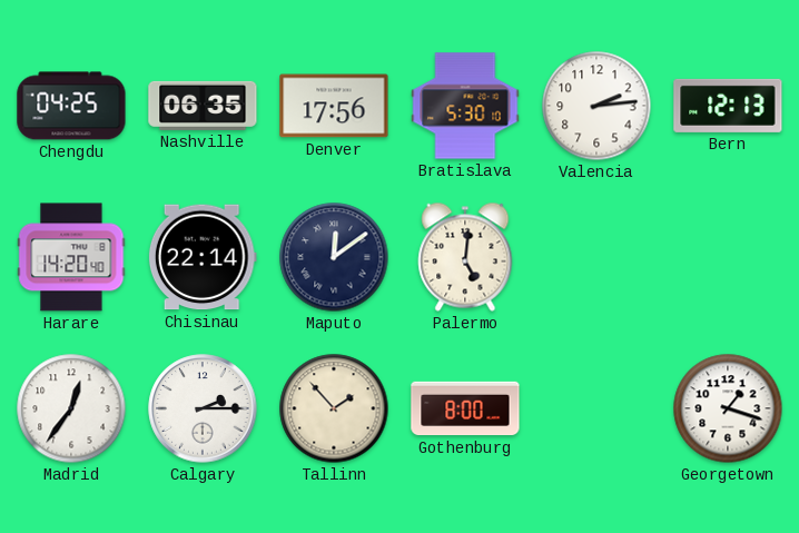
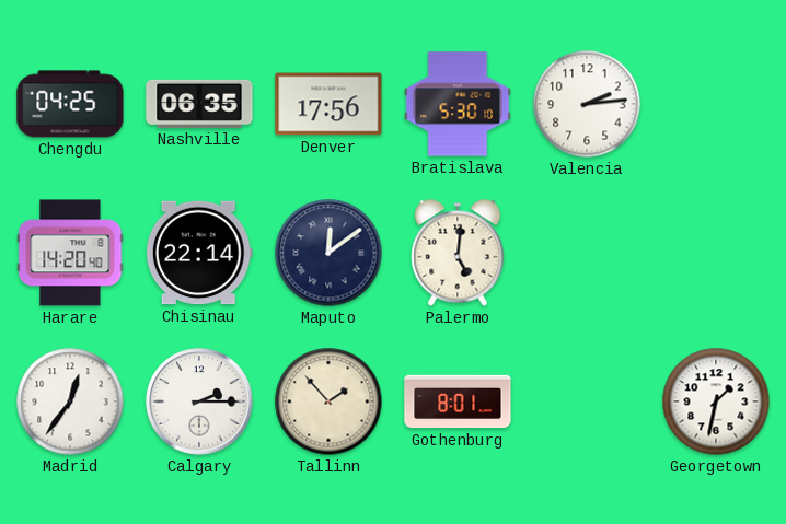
Bern: 12:13 -> none
Gothenburg: 8:00 -> 8:01
Georgetown: 1:18 -> 1:32
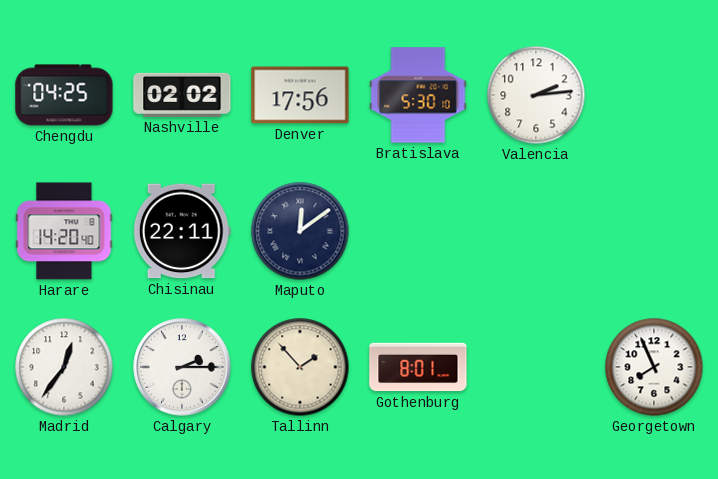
Nashville: 06:35 -> 02:02
Chisinau: 22:14 -> 22:11
Palermo: 5:01 -> none
Georgetown: 1:32 -> 7:56
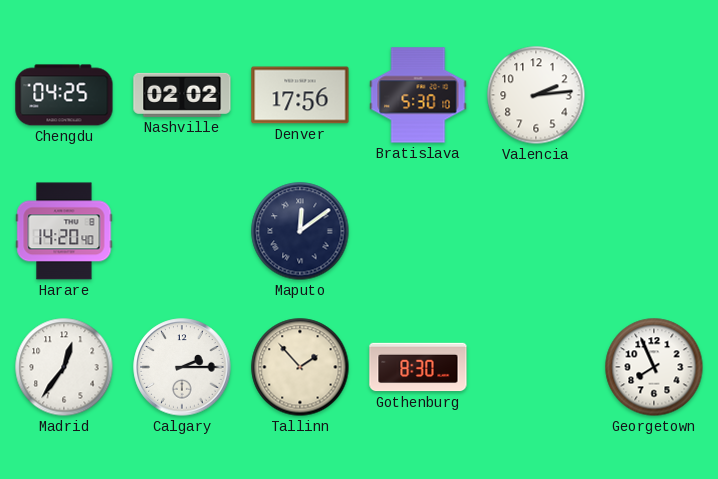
Chisinau: 22:11 -> none
Gothenburg: 8:01 -> 8:30
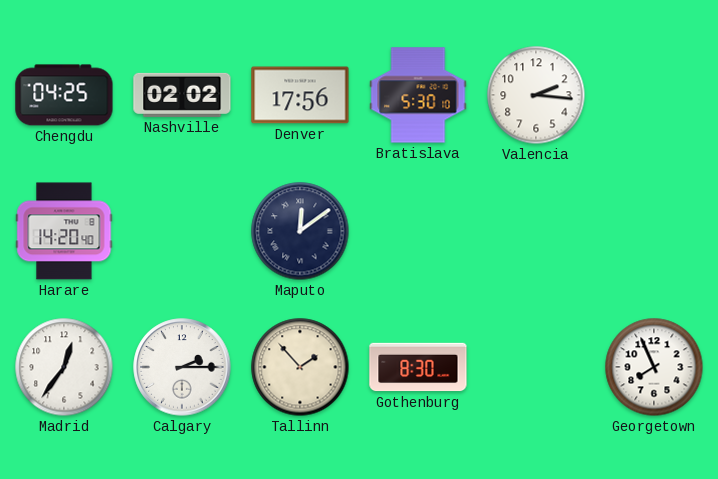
Valencia: 2:14 -> 2:16
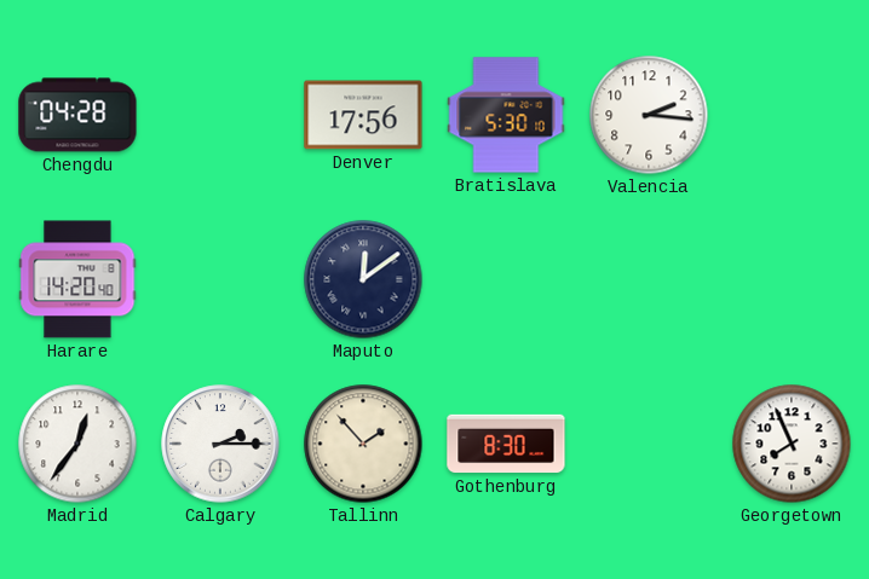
Chengdu: 04:25 -> 04:28
Nashville: 02:02 -> none
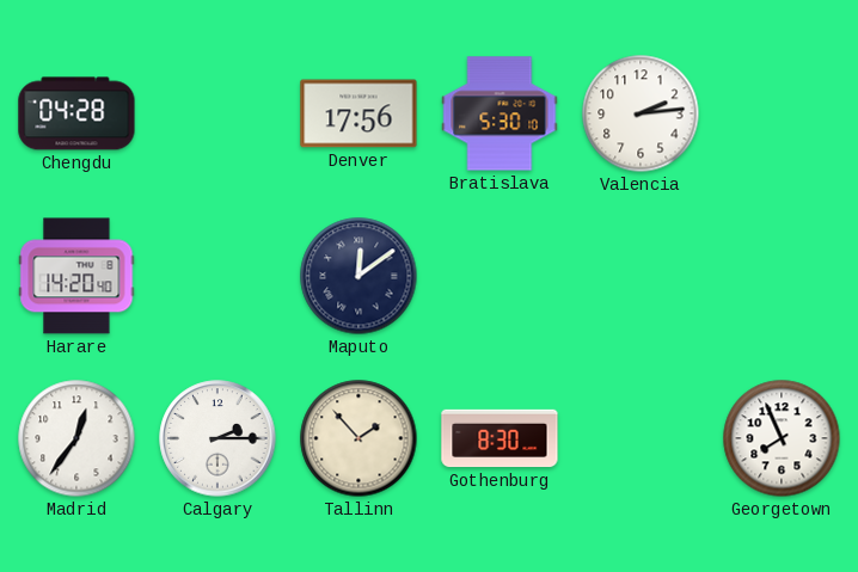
Valencia: 2:16 -> 2:14
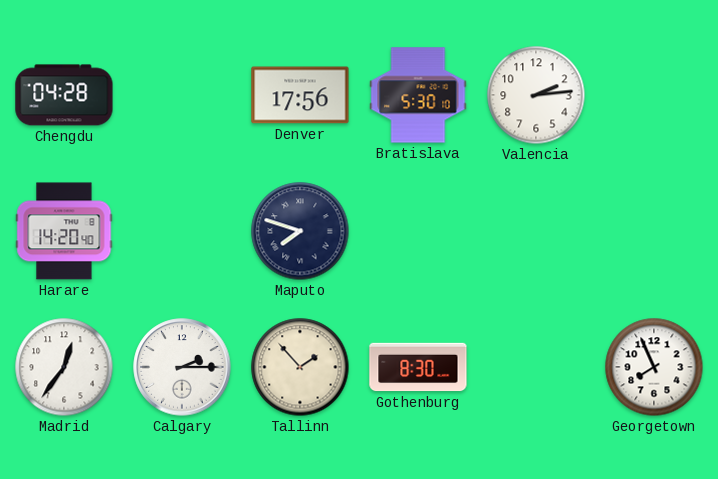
Maputo: 12:09 -> 7:48
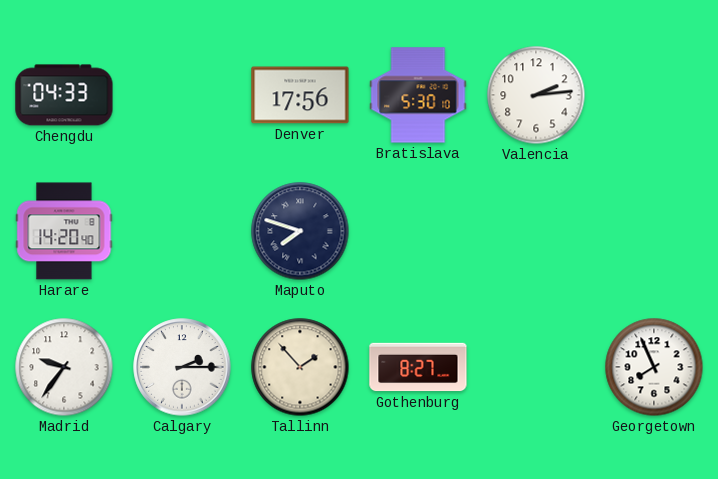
Chengdu: 04:28 -> 04:33
Madrid: 12:36 -> 9:36
Gothenburg: 8:30 -> 8:27
